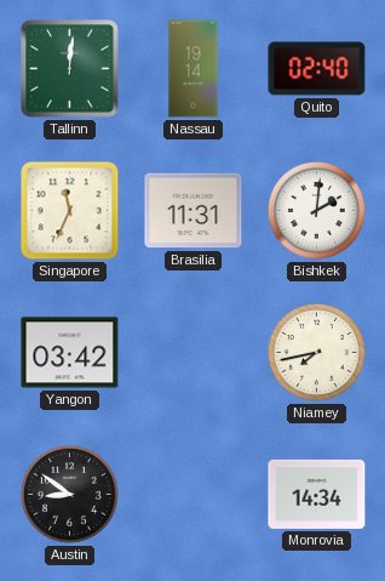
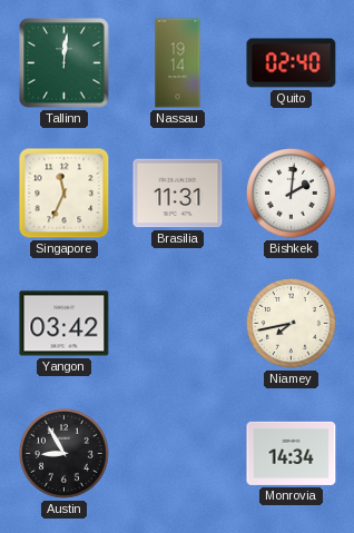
Austin: 8:51 -> 8:55
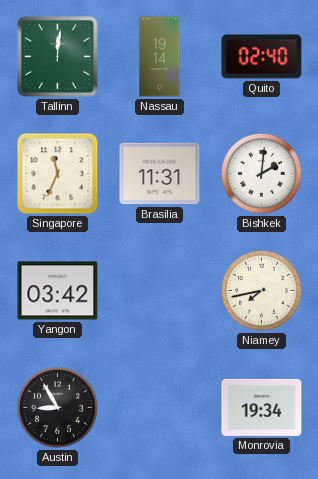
Monrovia: 14:34 -> 19:34
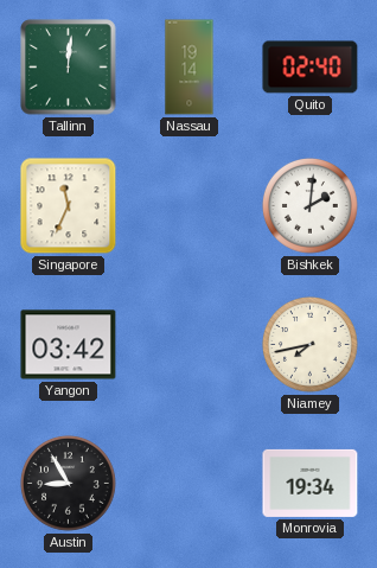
Brasilia: 11:31 -> none
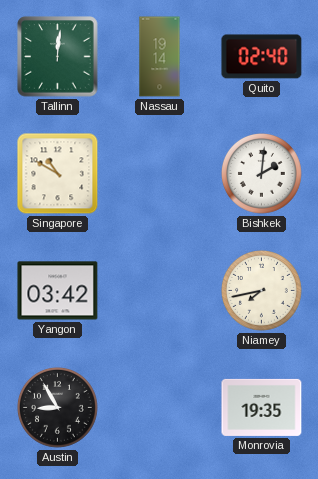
Singapore: 11:34 -> 10:50
Monrovia: 19:34 -> 19:35
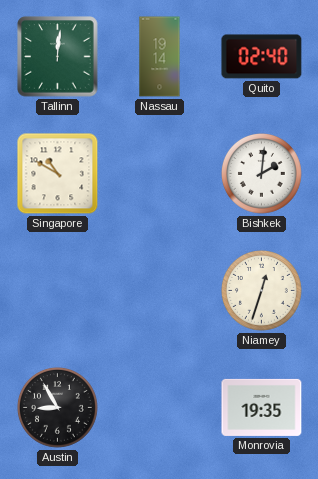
Yangon: 03:42 -> none
Niamey: 7:43 -> 12:33
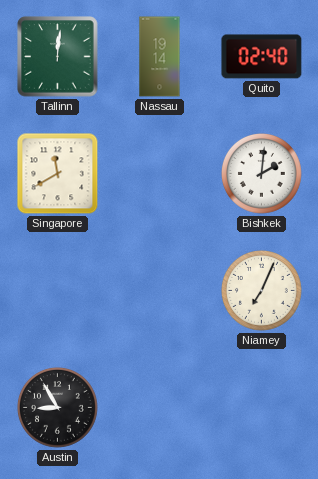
Singapore: 10:50 -> 11:40
Niamey: 12:33 -> 7:04
Monrovia: 19:35 -> none
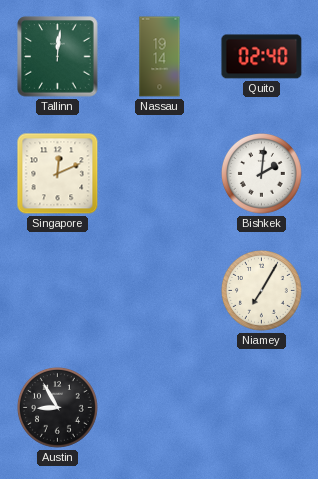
Singapore: 11:40 -> 12:11
Niamey: 7:04 -> 7:05
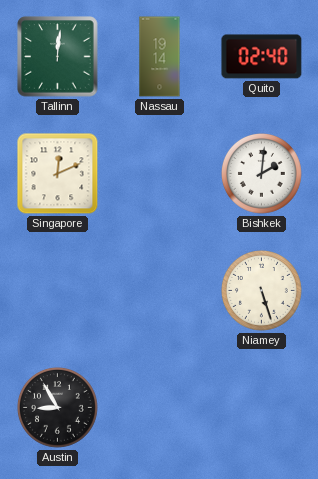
Niamey: 7:05 -> 5:27
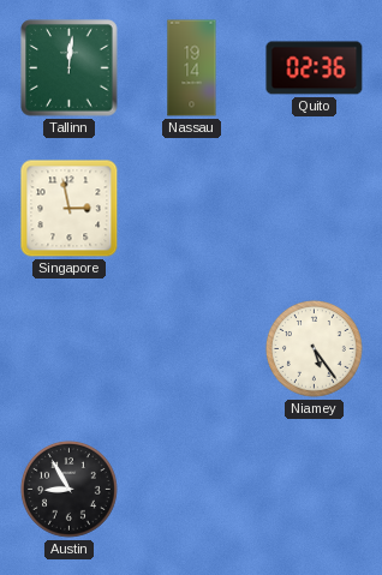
Quito: 02:40 -> 02:36
Singapore: 12:11 -> 2:58
Bishkek: 2:01 -> none
Niamey: 5:27 -> 5:24
